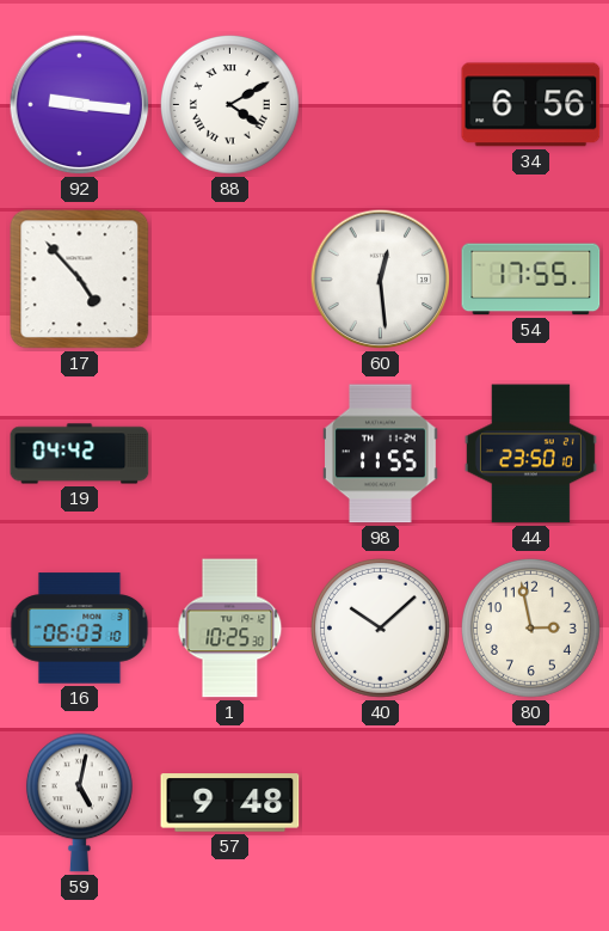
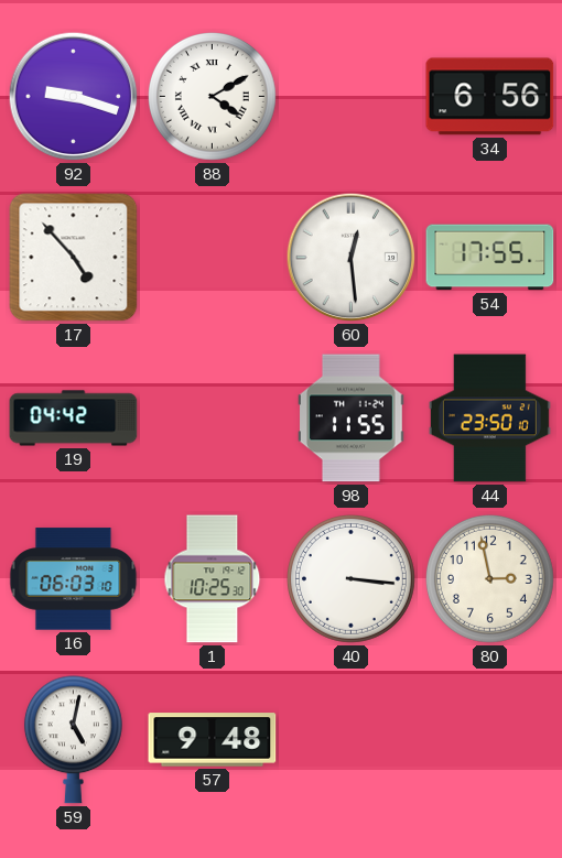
92: 9:16 -> 9:18
40: 10:08 -> 3:16
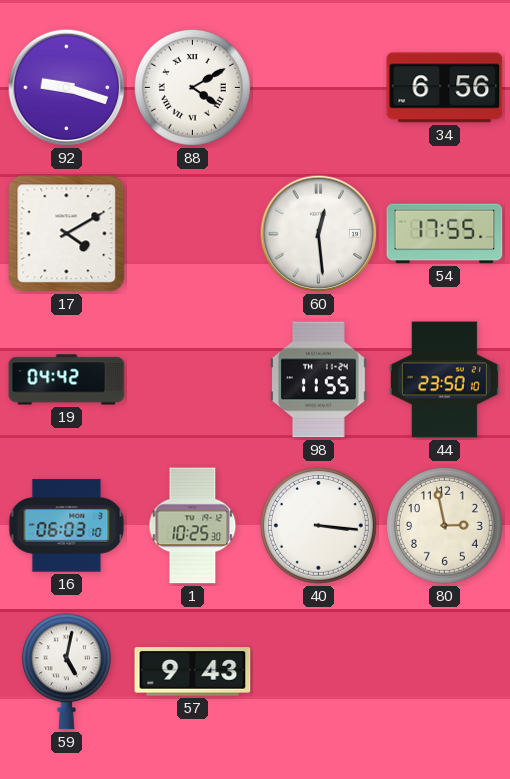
17: 4:53 -> 4:10
57: 9:48 -> 9:43
